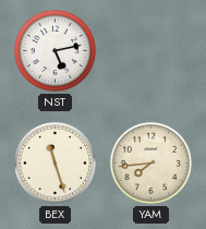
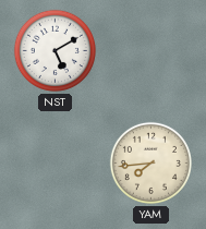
NST: 5:13 -> 5:10
BEX: 11:27 -> none
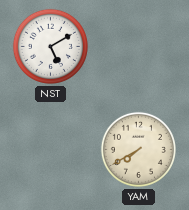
YAM: 7:44 -> 7:40
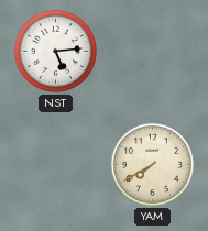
NST: 5:10 -> 5:14
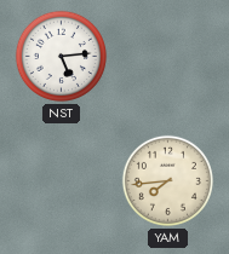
YAM: 7:40 -> 7:44
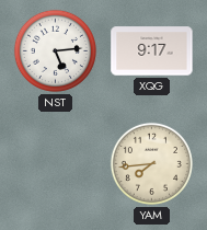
XQG: none -> 9:17
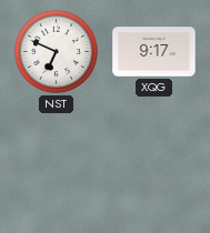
NST: 5:14 -> 6:49
YAM: 7:44 -> none
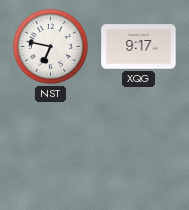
NST: 6:49 -> 6:47
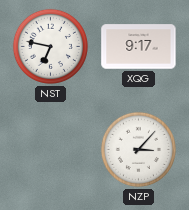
NZP: none -> 3:07
